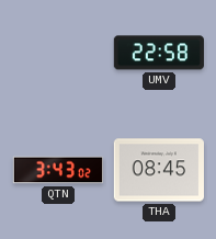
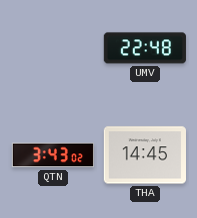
UMV: 22:58 -> 22:48
THA: 08:45 -> 14:45
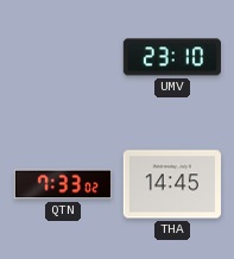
UMV: 22:48 -> 23:10
QTN: 3:43 -> 7:33
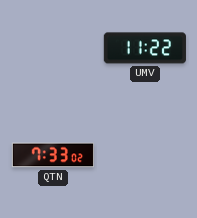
UMV: 23:10 -> 11:22
THA: 14:45 -> none
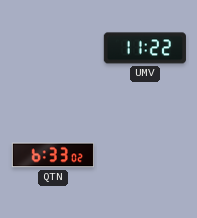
QTN: 7:33 -> 6:33
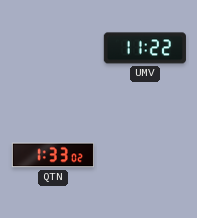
QTN: 6:33 -> 1:33
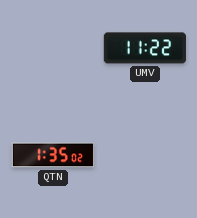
QTN: 1:33 -> 1:35
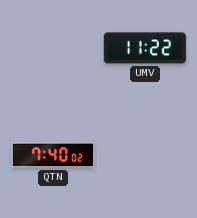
QTN: 1:35 -> 7:40
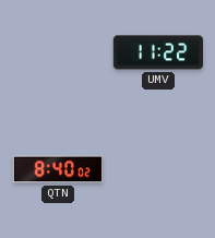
QTN: 7:40 -> 8:40
